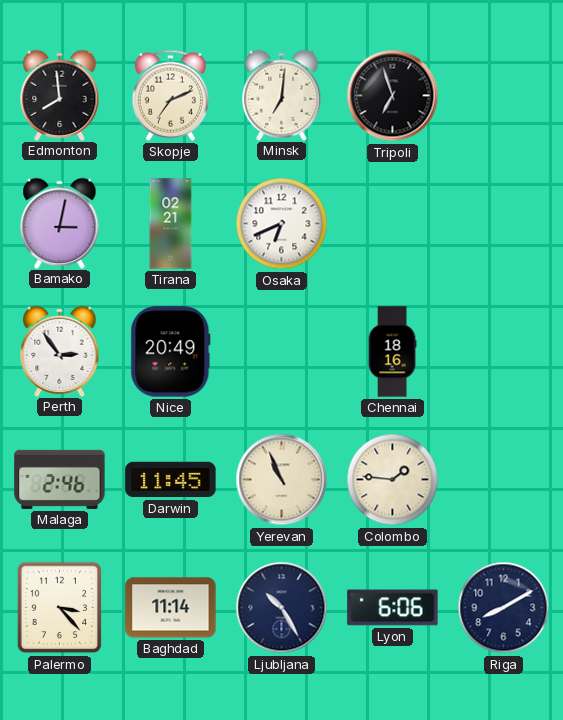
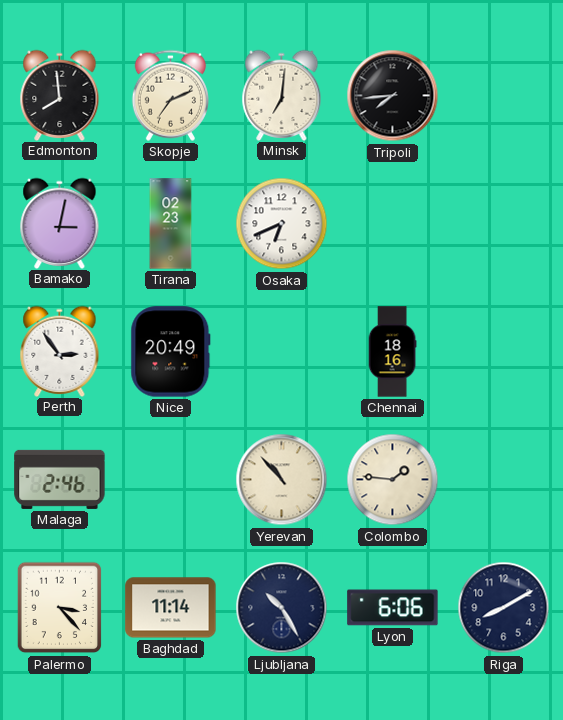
Tripoli: 6:57 -> 7:44
Tirana: 02:21 -> 02:23
Darwin: 11:45 -> none
Yerevan: 10:56 -> 10:53
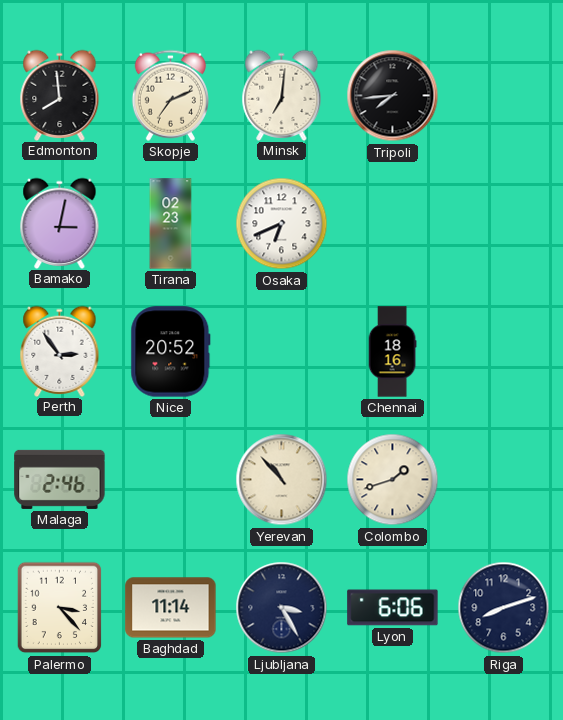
Nice: 20:49 -> 20:52
Colombo: 1:46 -> 1:42
Ljubljana: 10:25 -> 3:25
Riga: 8:10 -> 8:12
